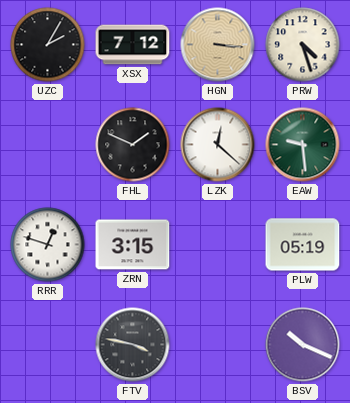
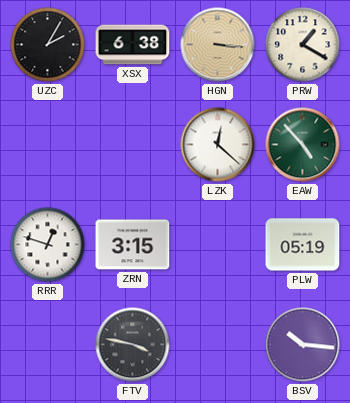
XSX: 7:12 -> 6:38
PRW: 4:27 -> 1:20
FHL: 1:49 -> none
EAW: 9:29 -> 4:53
BSV: 10:19 -> 10:16
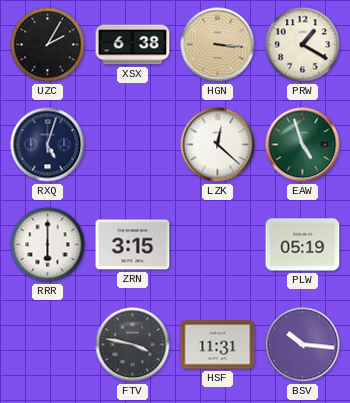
RXQ: none -> 5:03
EAW: 4:53 -> 4:57
RRR: 12:48 -> 6:00
HSF: none -> 11:31
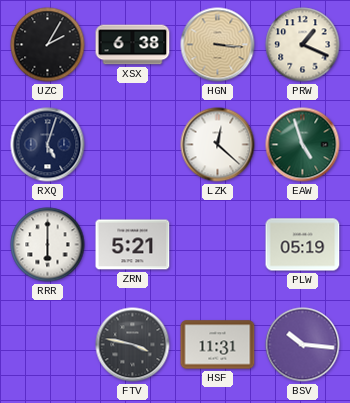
PRW: 1:20 -> 1:19
ZRN: 3:15 -> 5:21
